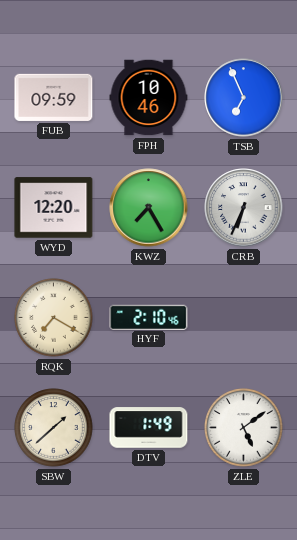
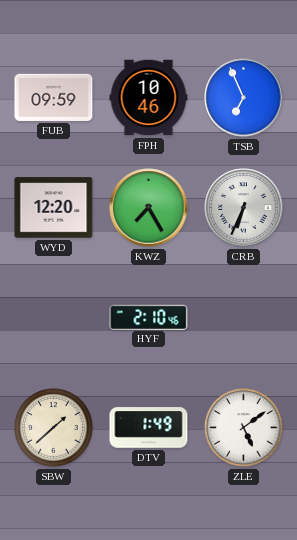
RQK: 7:20 -> none
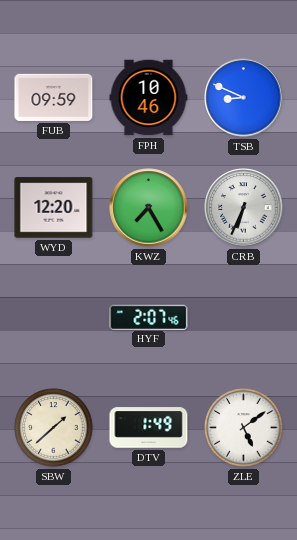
TSB: 6:56 -> 8:49
HYF: 2:10 -> 2:07
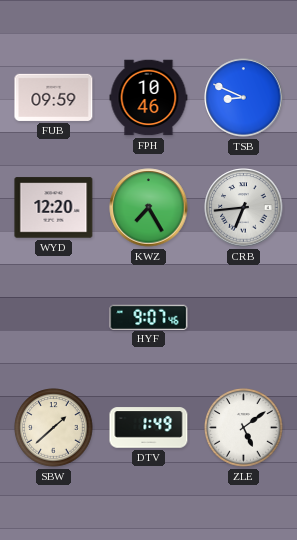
CRB: 6:34 -> 6:44
HYF: 2:07 -> 9:07
